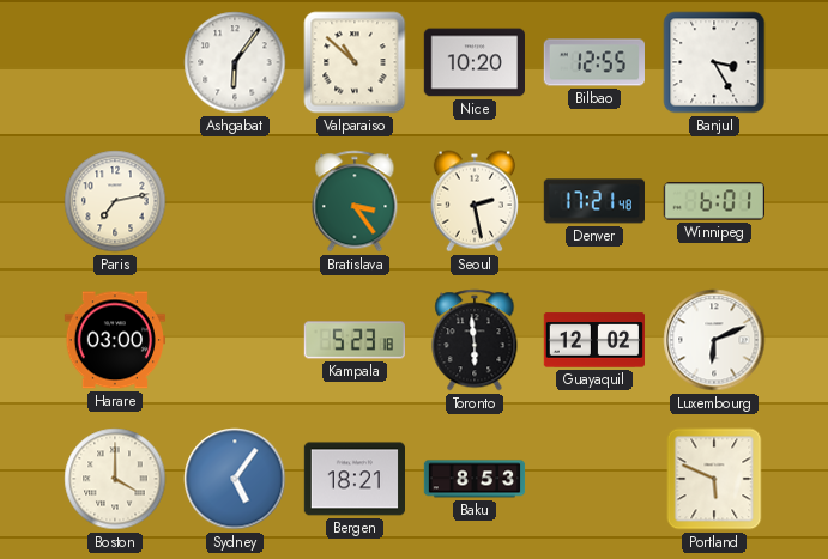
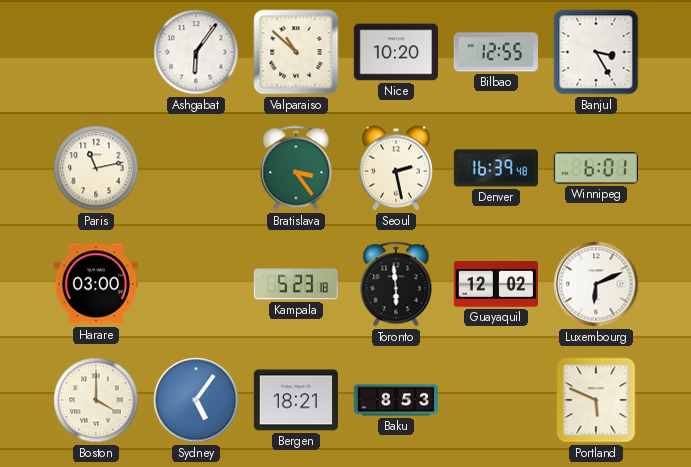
Paris: 7:13 -> 11:13
Denver: 17:21 -> 16:39
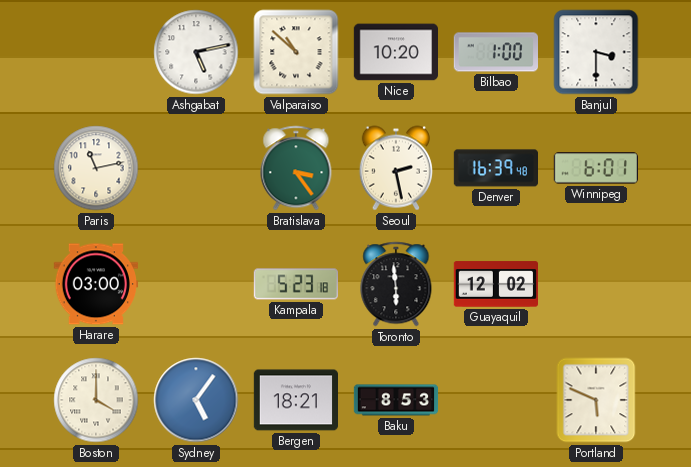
Ashgabat: 6:06 -> 5:13
Bilbao: 12:55 -> 1:00
Banjul: 3:25 -> 3:30
Luxembourg: 6:11 -> none
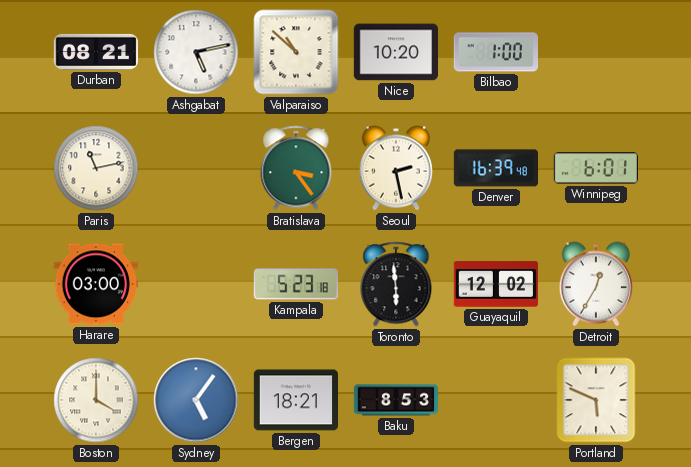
Durban: none -> 08:21
Banjul: 3:30 -> none
Detroit: none -> 12:35
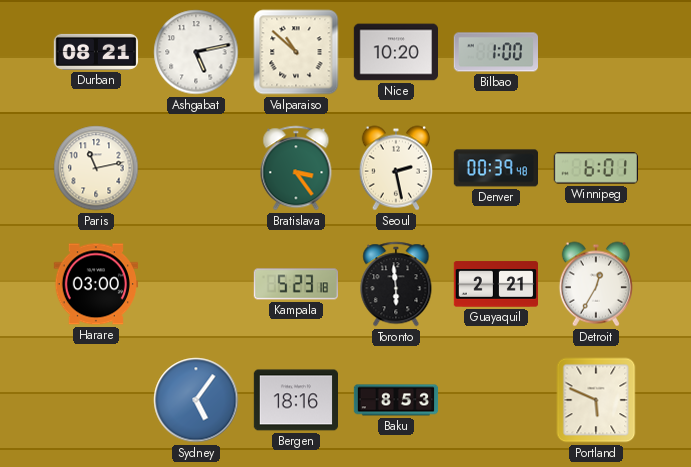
Denver: 16:39 -> 00:39
Guayaquil: 12:02 -> 2:21
Boston: 4:00 -> none
Bergen: 18:21 -> 18:16
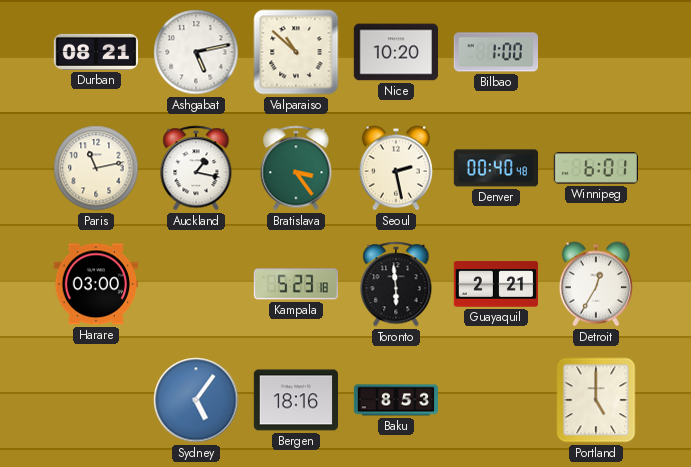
Auckland: none -> 1:17
Denver: 00:39 -> 00:40
Portland: 5:49 -> 5:00
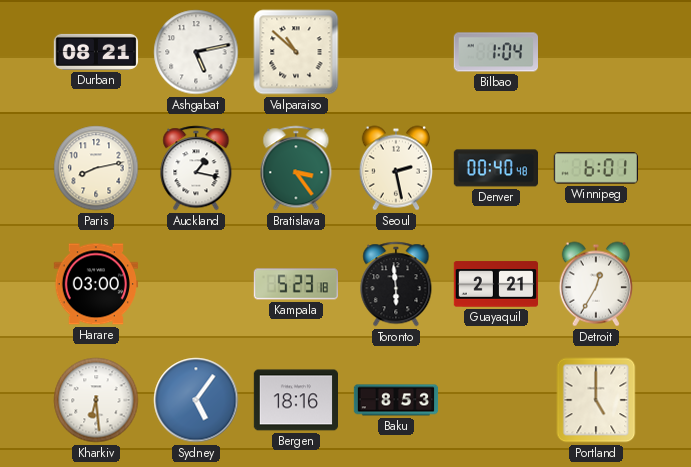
Nice: 10:20 -> none
Bilbao: 1:00 -> 1:04
Paris: 11:13 -> 8:13
Kharkiv: none -> 6:29
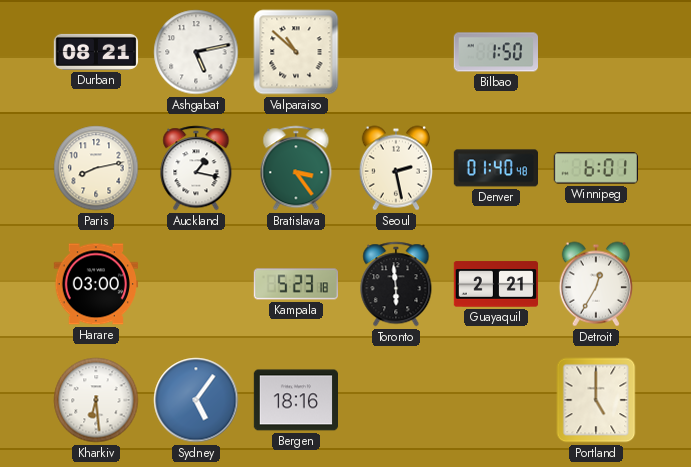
Bilbao: 1:04 -> 1:50
Denver: 00:40 -> 01:40
Baku: 8:53 -> none
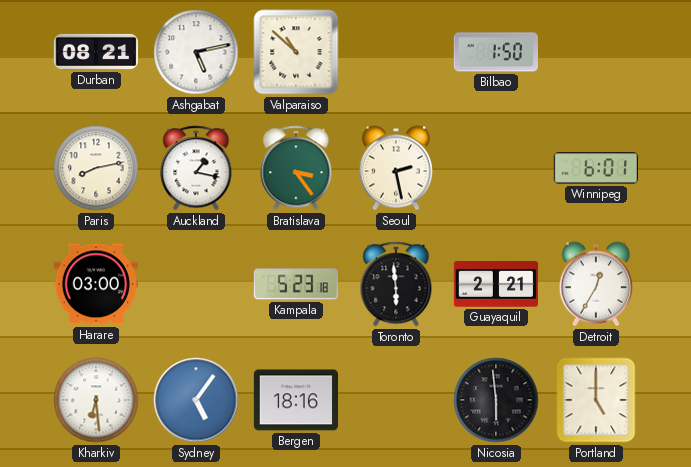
Denver: 01:40 -> none
Nicosia: none -> 5:59
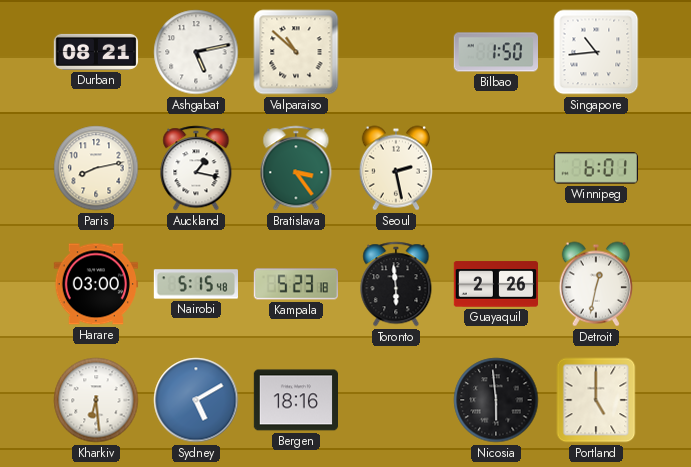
Singapore: none -> 10:44
Nairobi: none -> 5:15
Guayaquil: 2:21 -> 2:26
Detroit: 12:35 -> 12:32
Sydney: 5:06 -> 5:10
